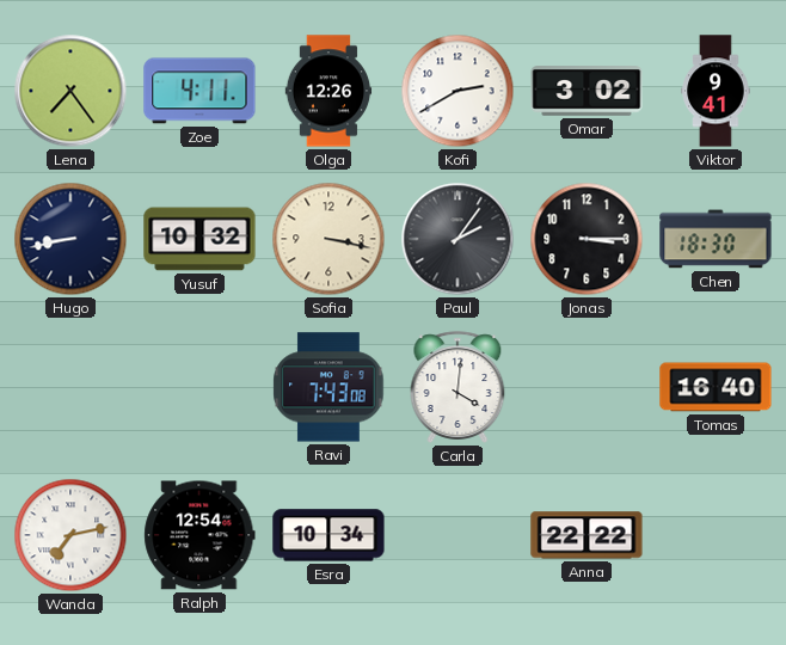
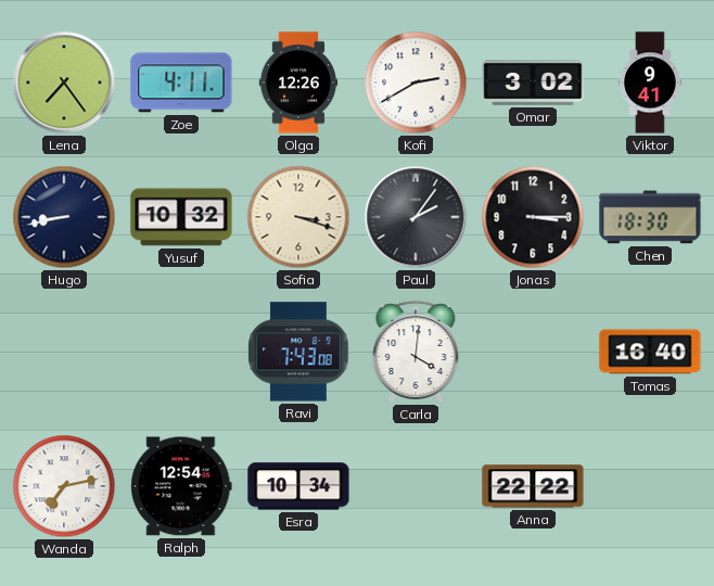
Sofia: 3:17 -> 3:18
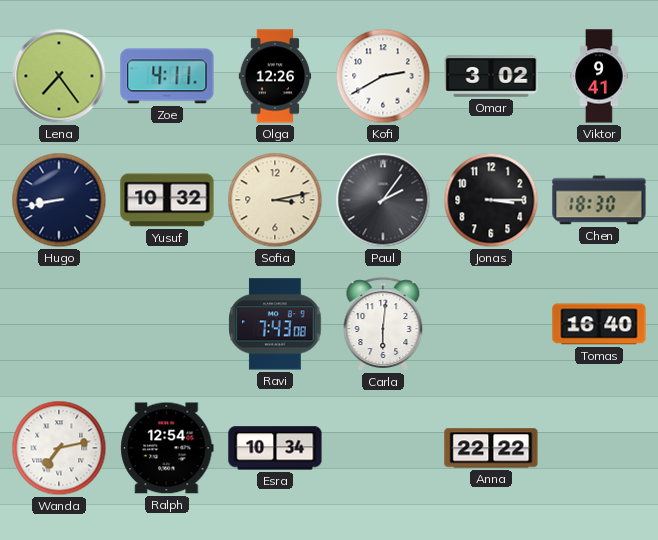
Sofia: 3:18 -> 3:13
Carla: 4:01 -> 6:01
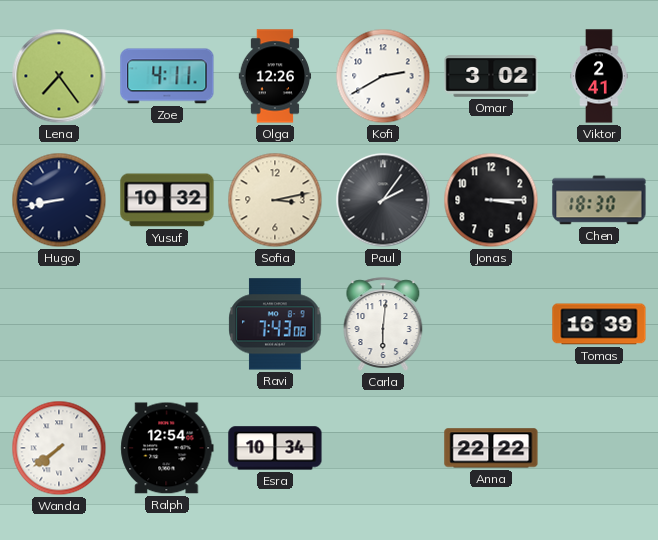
Viktor: 9:41 -> 2:41
Tomas: 16:40 -> 16:39
Wanda: 7:13 -> 7:39
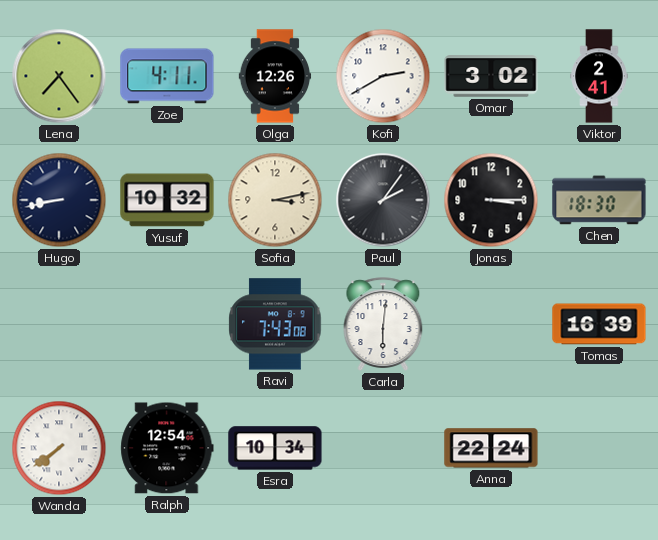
Anna: 22:22 -> 22:24
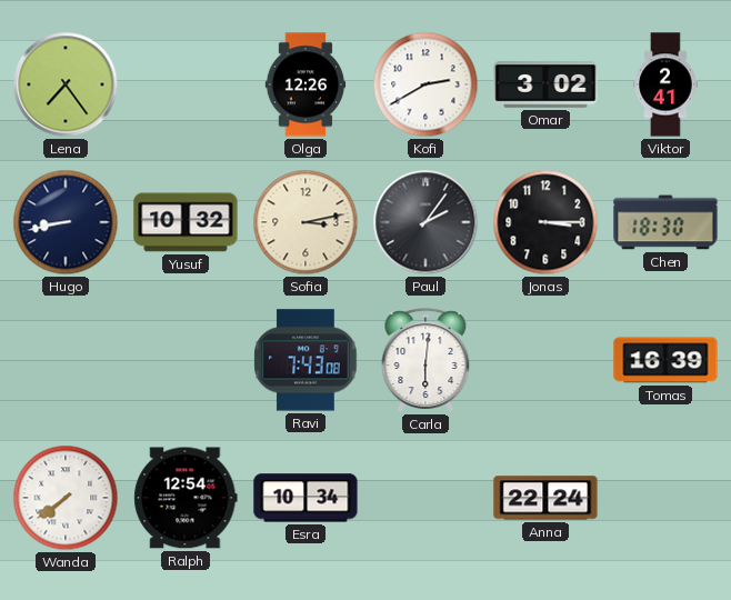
Zoe: 4:11 -> none
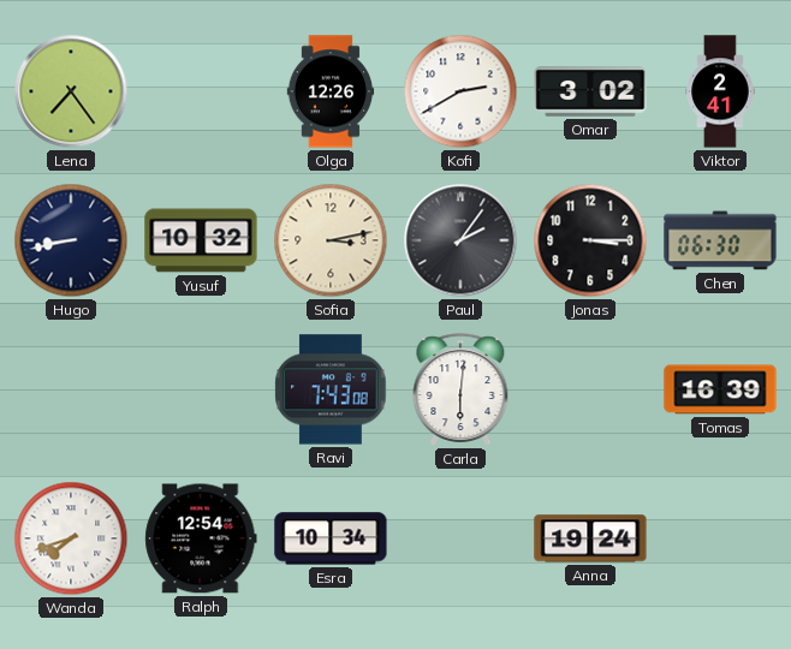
Chen: 18:30 -> 06:30
Wanda: 7:39 -> 7:42
Anna: 22:24 -> 19:24
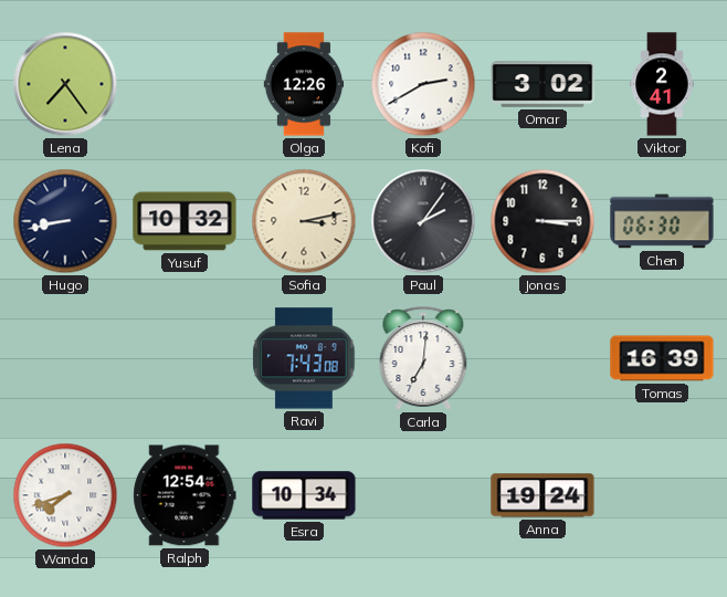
Carla: 6:01 -> 7:01
